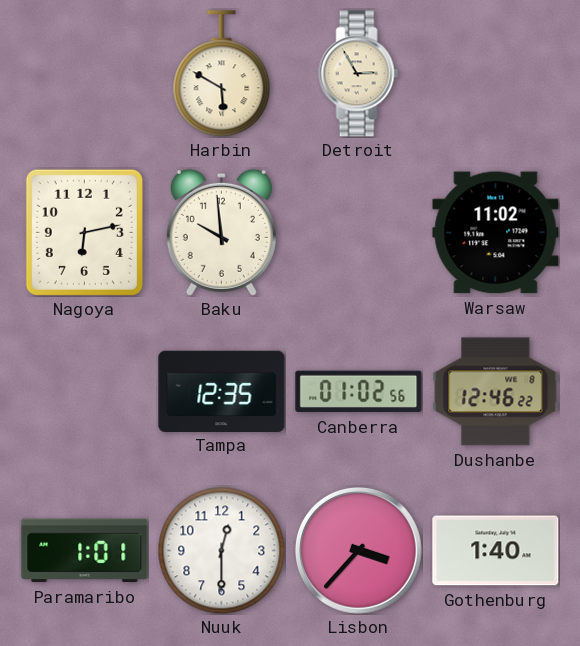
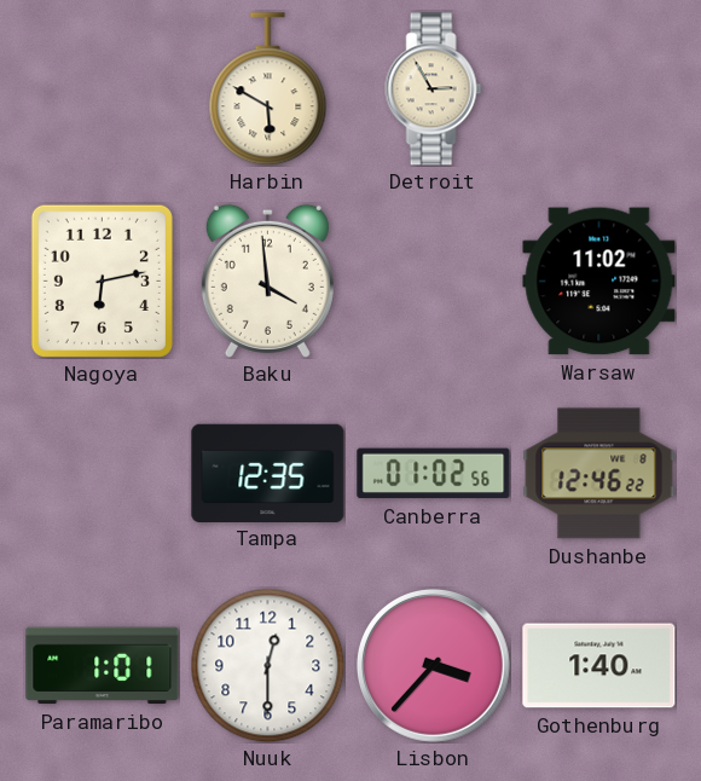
Baku: 9:59 -> 3:59
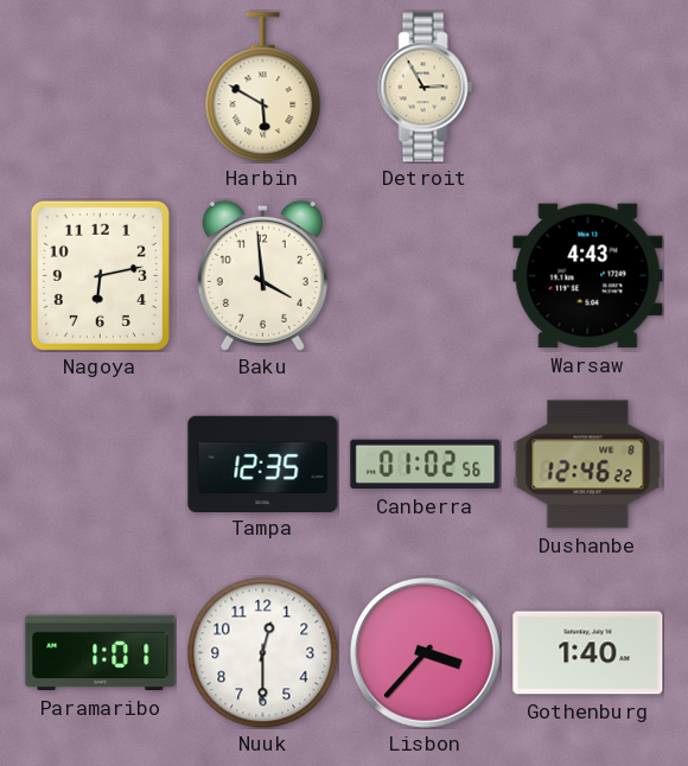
Warsaw: 11:02 -> 4:43
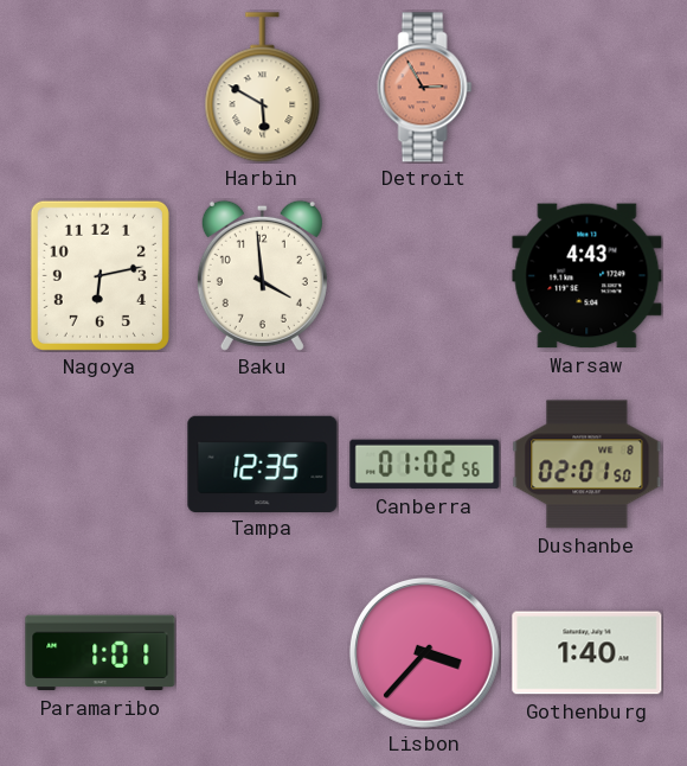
Detroit dial: cream -> salmon
Dushanbe: 12:46 -> 02:01
Nuuk: 12:30 -> none
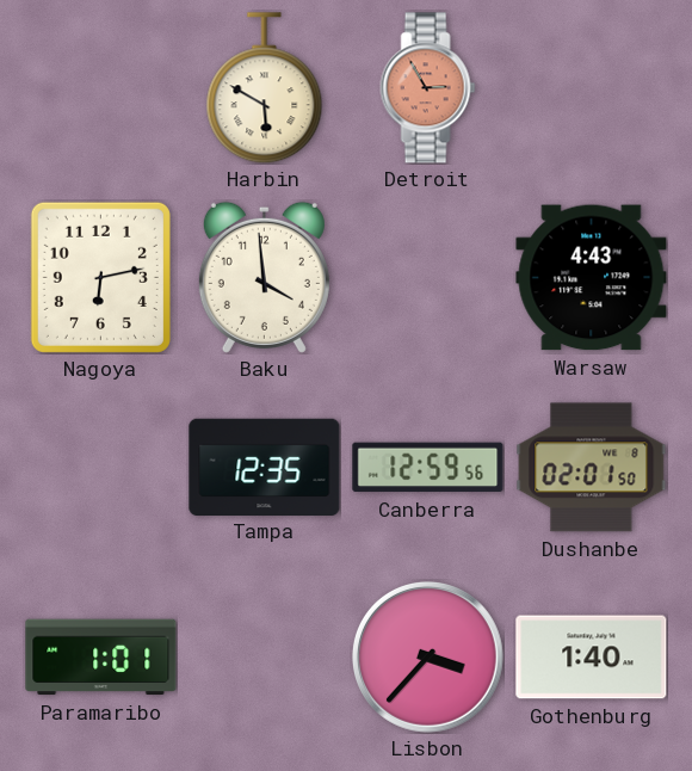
Canberra: 01:02 -> 12:59
